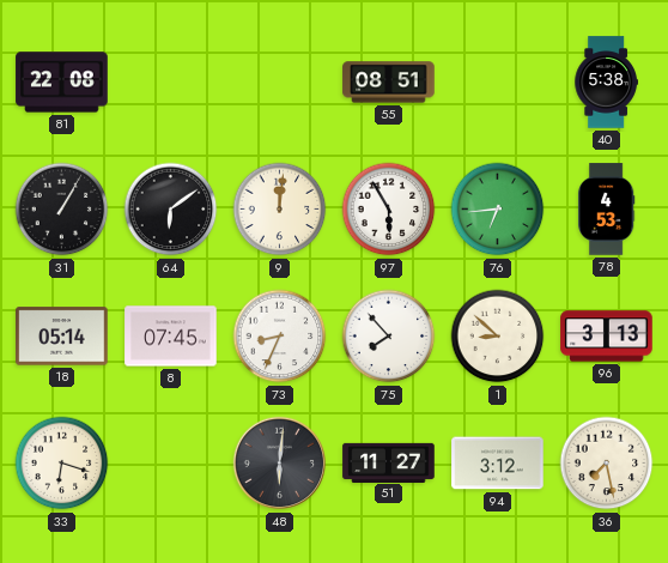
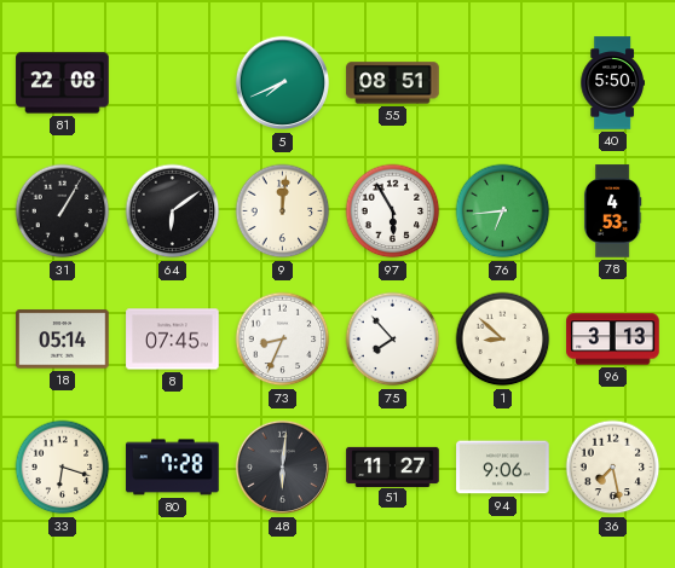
5: none -> 7:41
40: 5:38 -> 5:50
80: none -> 7:28
94: 3:12 -> 9:06
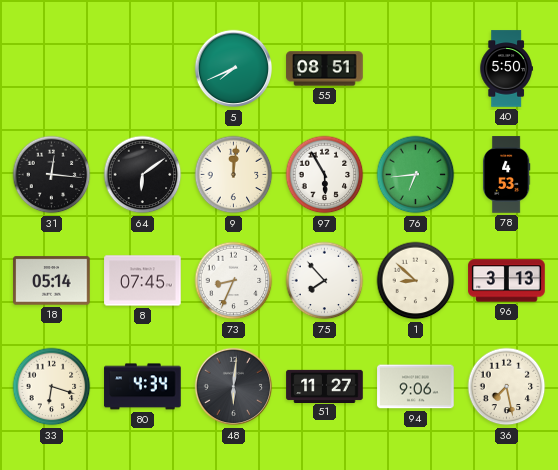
81: 22:08 -> none
31: 1:05 -> 12:16
80: 7:28 -> 4:34
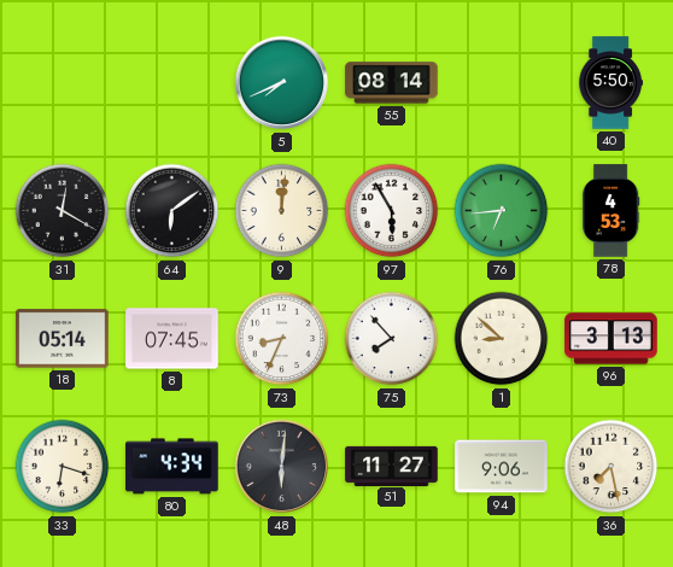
55: 08:51 -> 08:14
31: 12:16 -> 12:20
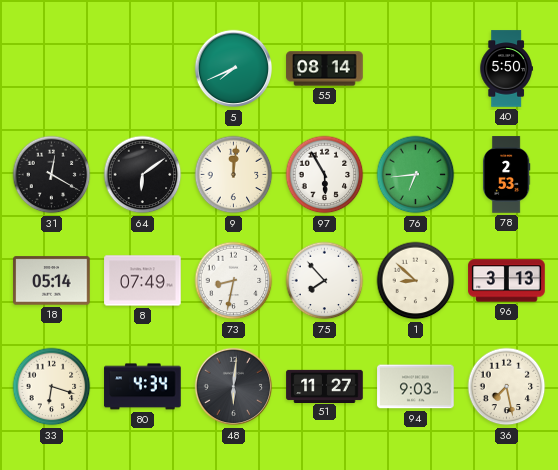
78: 4:53 -> 2:53
8: 07:45 -> 07:49
73: 8:34 -> 8:32
94: 9:06 -> 9:03
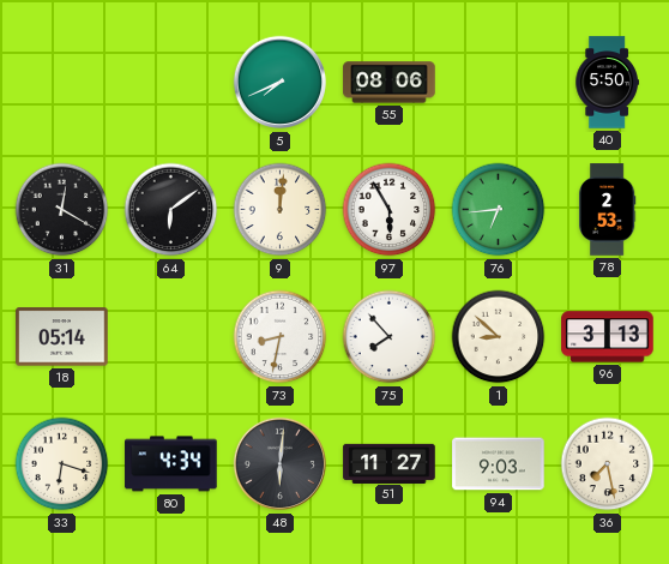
55: 08:14 -> 08:06
8: 07:49 -> none
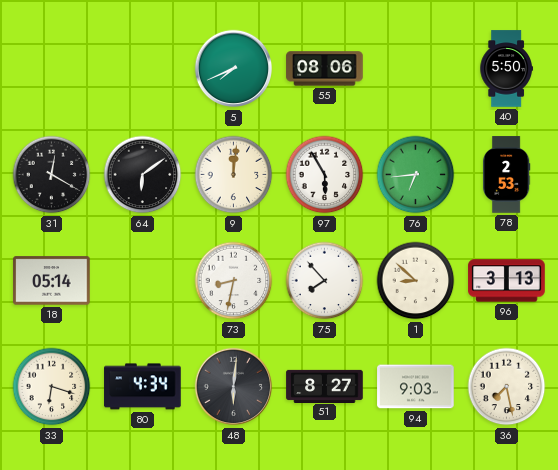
51: 11:27 -> 8:27
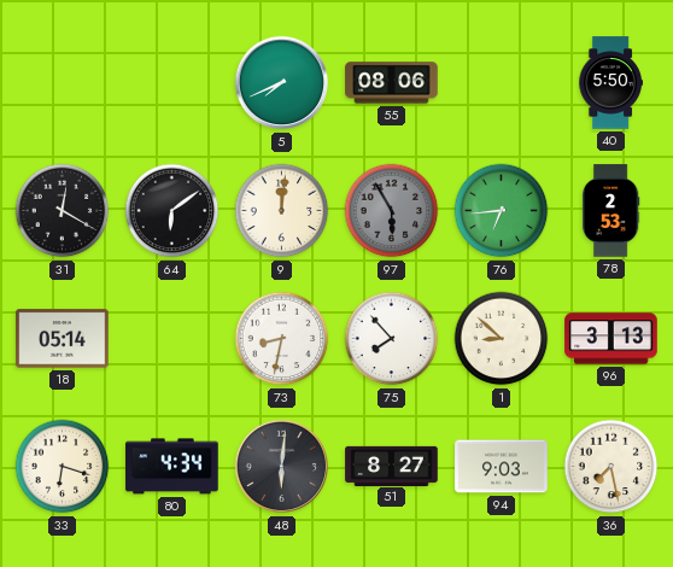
97 dial: white -> grey
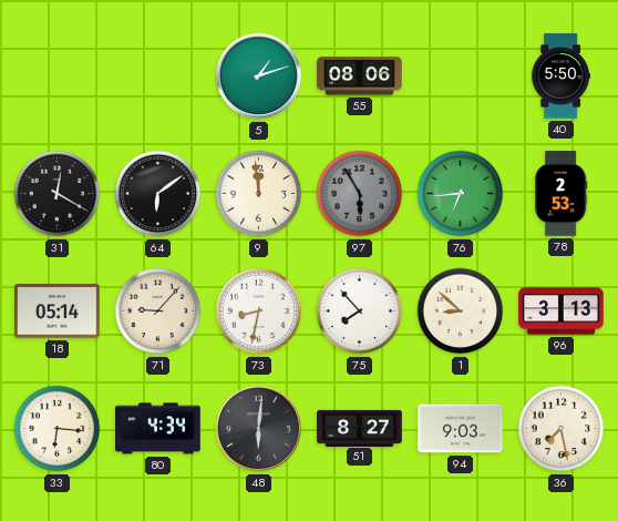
5: 7:41 -> 1:12
9: 12:01 -> 11:59
71: none -> 9:07
33: 6:18 -> 6:16
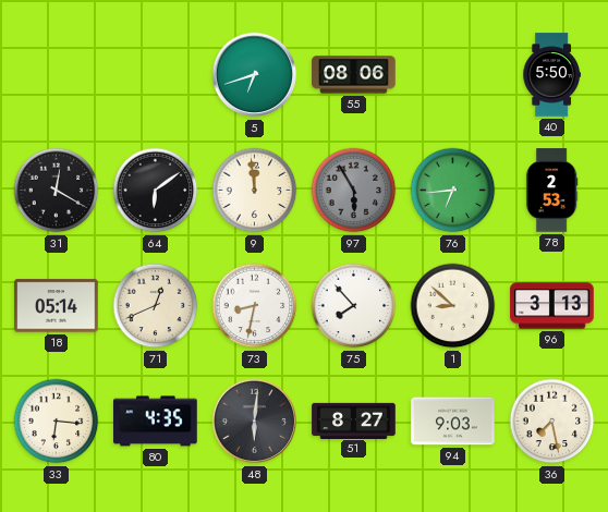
5: 1:12 -> 6:42
71: 9:07 -> 12:41
80: 4:34 -> 4:35
